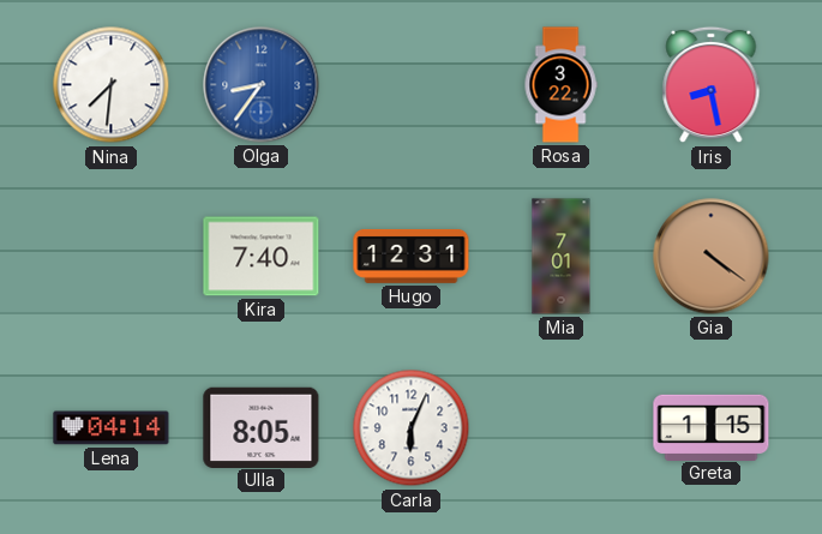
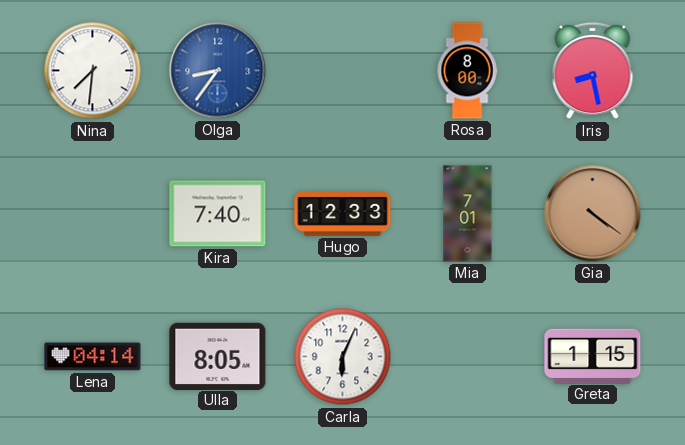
Rosa: 3:22 -> 8:00
Hugo: 12:31 -> 12:33
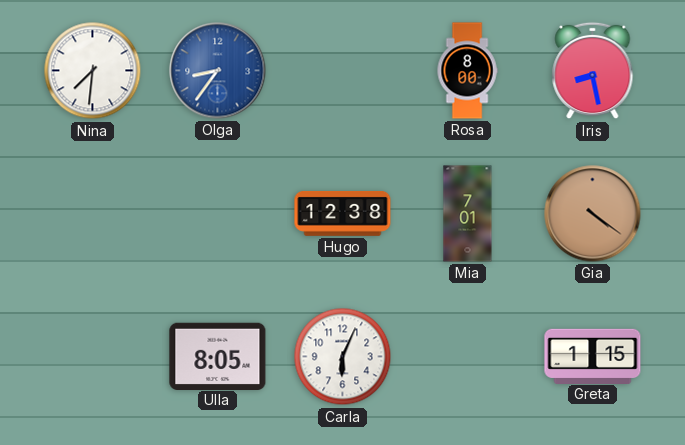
Kira: 7:40 -> none
Hugo: 12:33 -> 12:38
Lena: 04:14 -> none
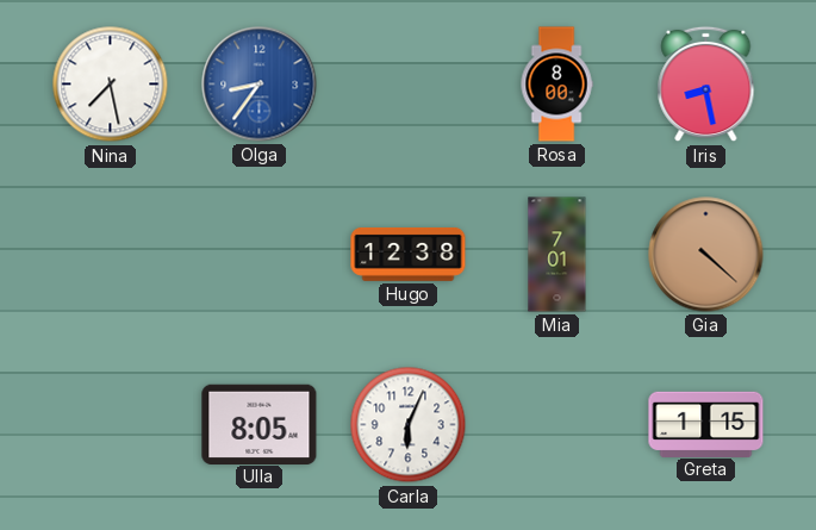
Nina: 7:31 -> 7:28
Gia: 4:21 -> 4:22
